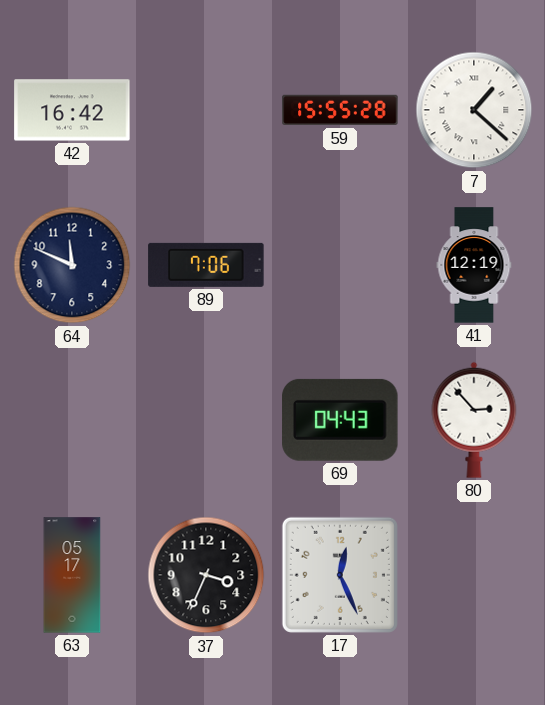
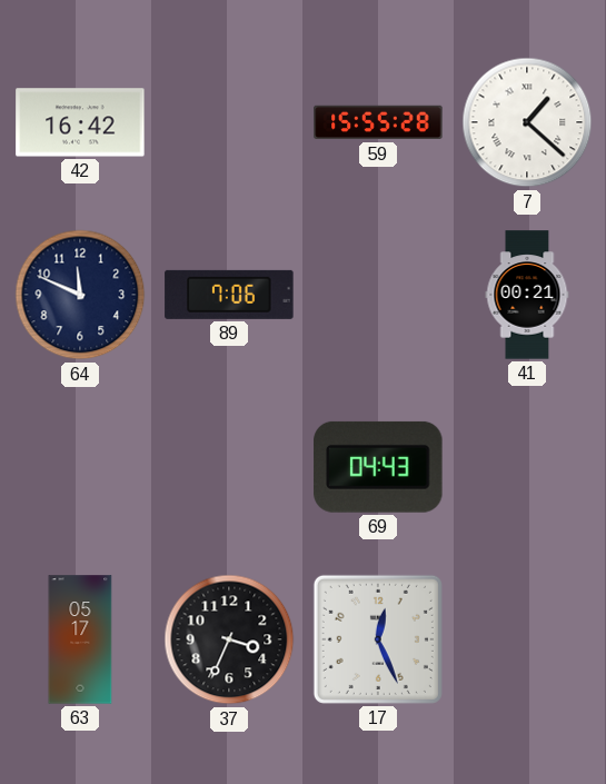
41: 12:19 -> 00:21
80: 2:53 -> none
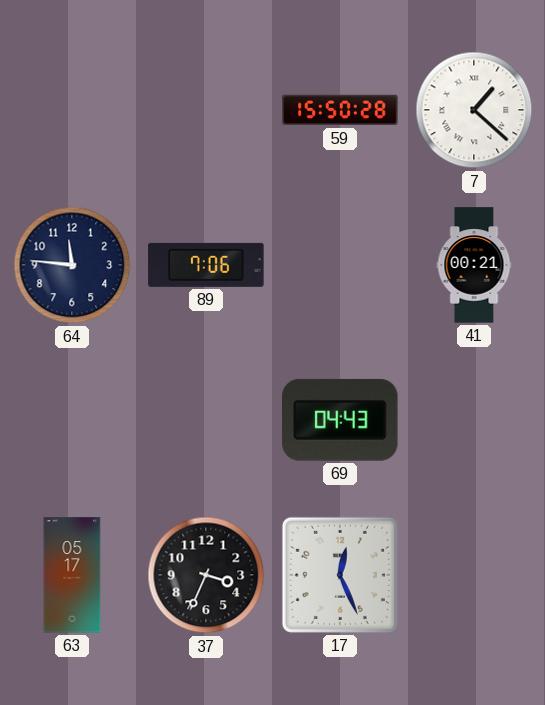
42: 16:42 -> none
59: 15:55 -> 15:50
64: 11:49 -> 11:46
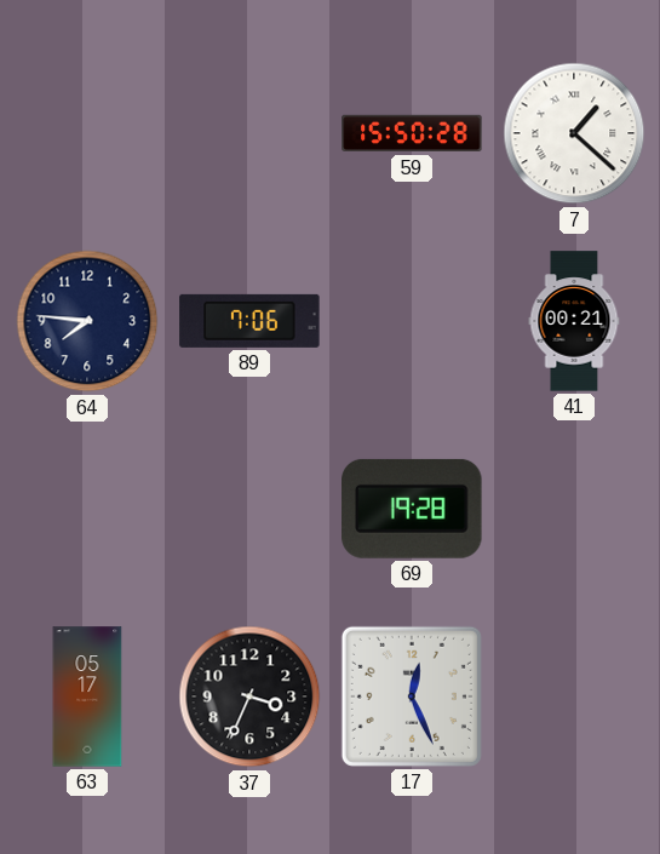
64: 11:46 -> 7:46
69: 04:43 -> 19:28
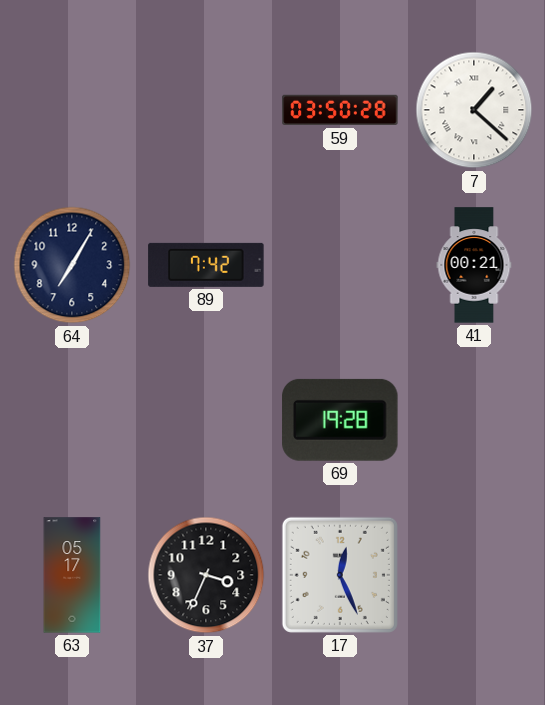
59: 15:50 -> 03:50
64: 7:46 -> 7:05
89: 7:06 -> 7:42
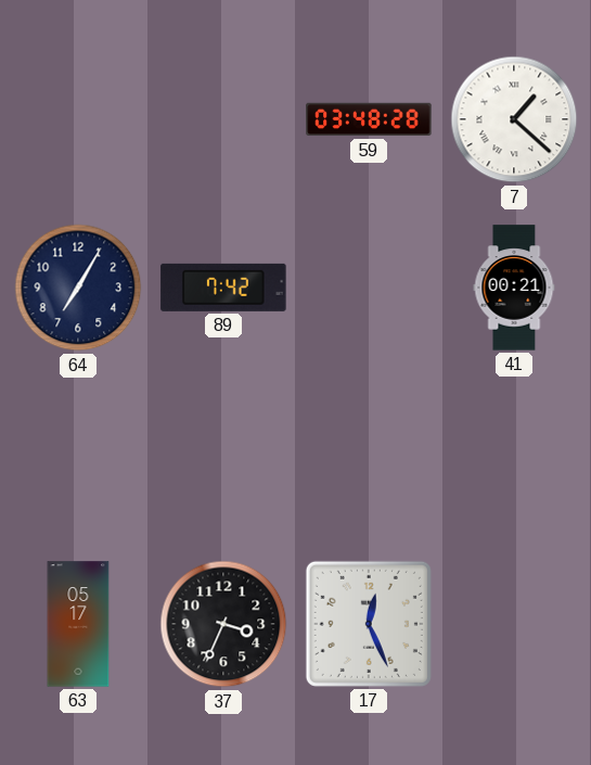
59: 03:50 -> 03:48
69: 19:28 -> none
